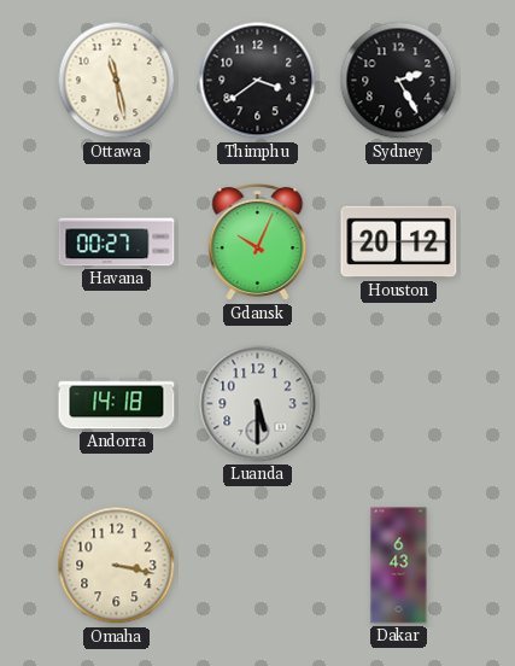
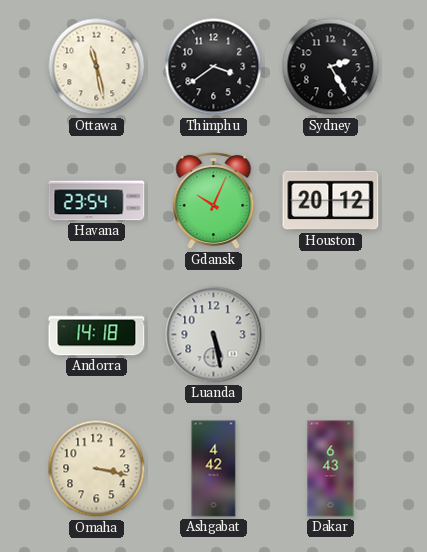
Havana: 00:27 -> 23:54
Luanda: 5:30 -> 5:28
Ashgabat: none -> 4:42
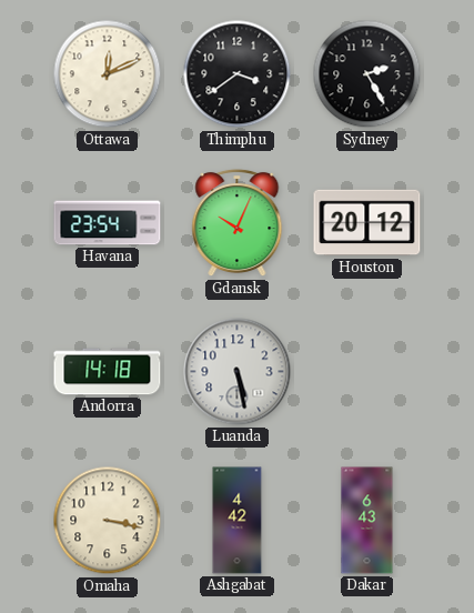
Ottawa: 11:28 -> 12:11
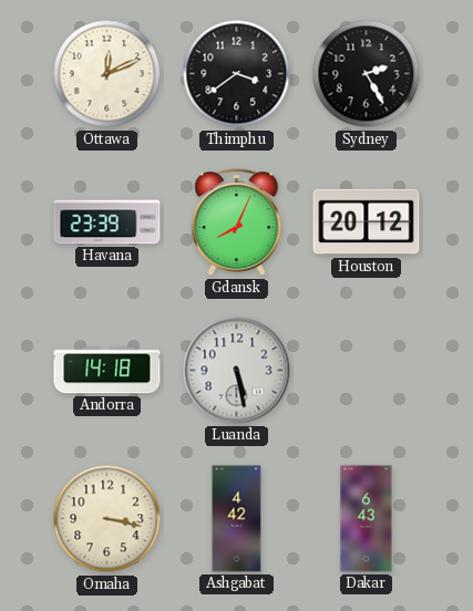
Havana: 23:54 -> 23:39
Gdansk: 10:04 -> 8:04
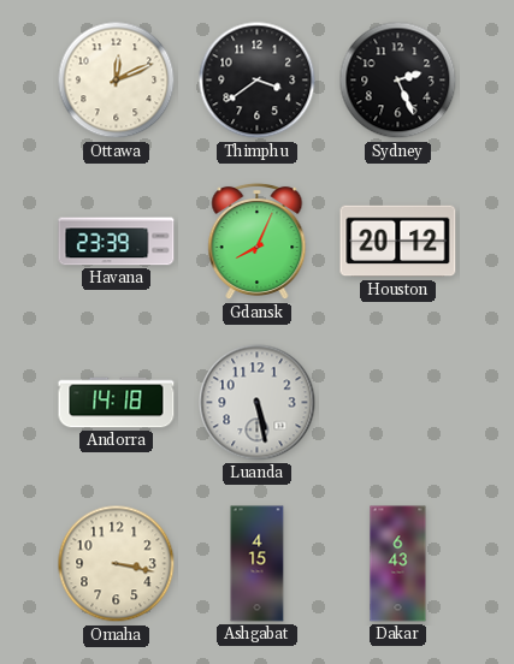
Sydney: 2:25 -> 2:26
Ashgabat: 4:42 -> 4:15
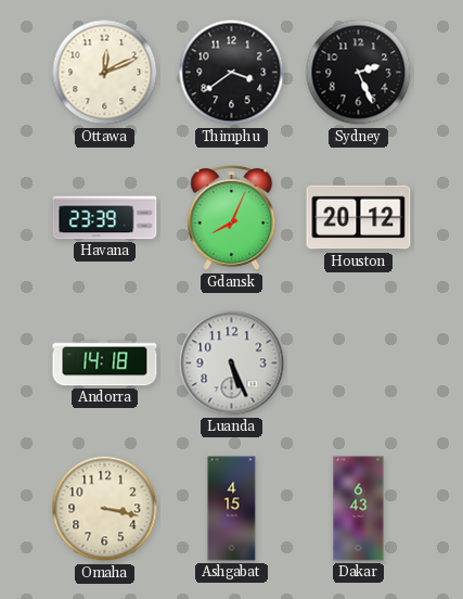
Luanda: 5:28 -> 5:26
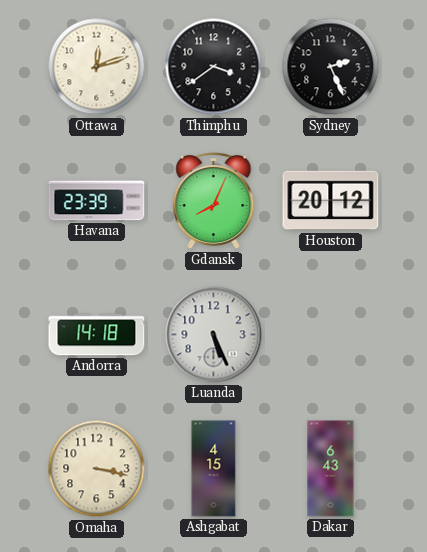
Ottawa: 12:11 -> 12:12
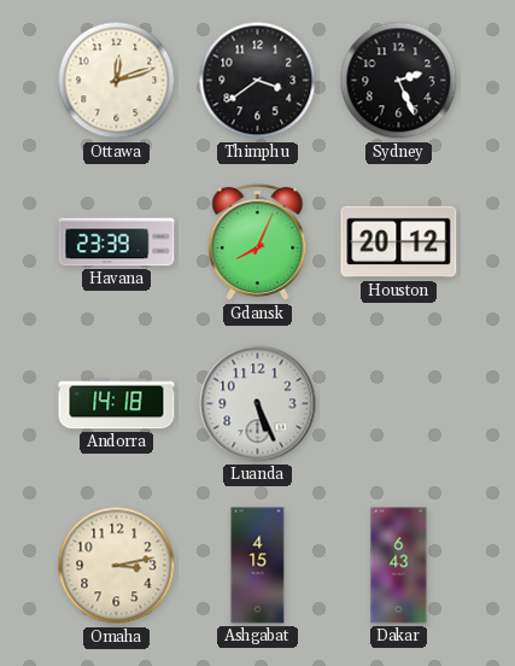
Omaha: 3:17 -> 3:13
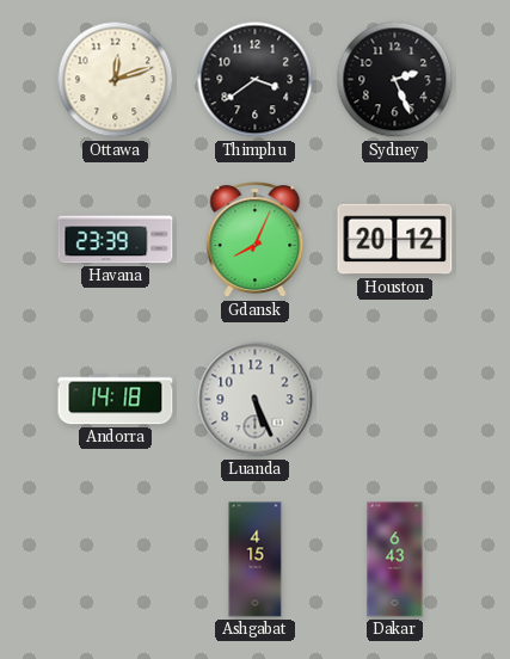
Omaha: 3:13 -> none
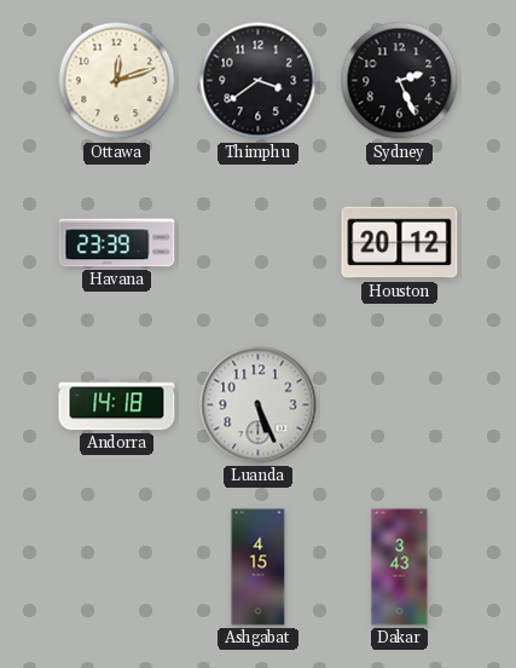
Gdansk: 8:04 -> none
Dakar: 6:43 -> 3:43
